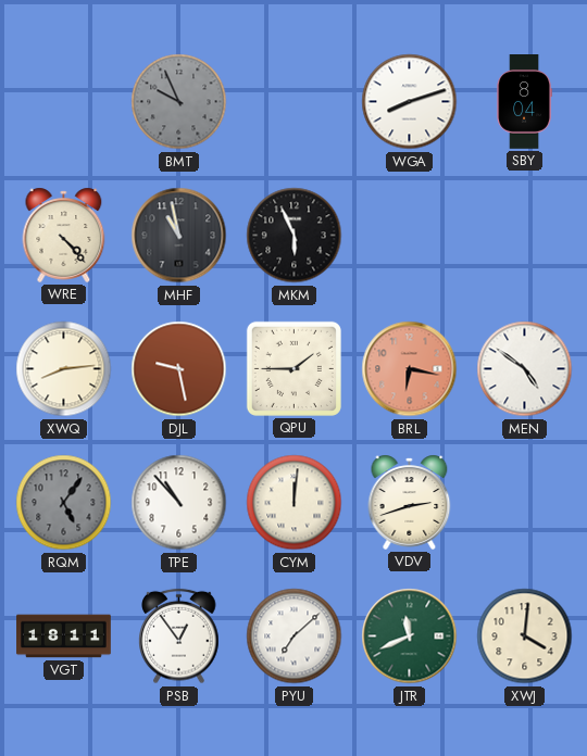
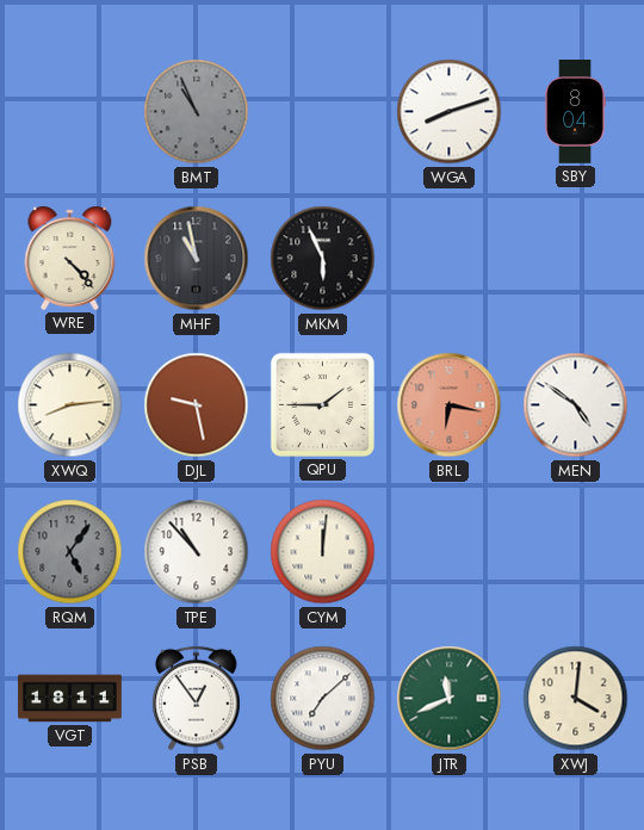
BMT: 9:56 -> 10:56
VDV: 2:42 -> none
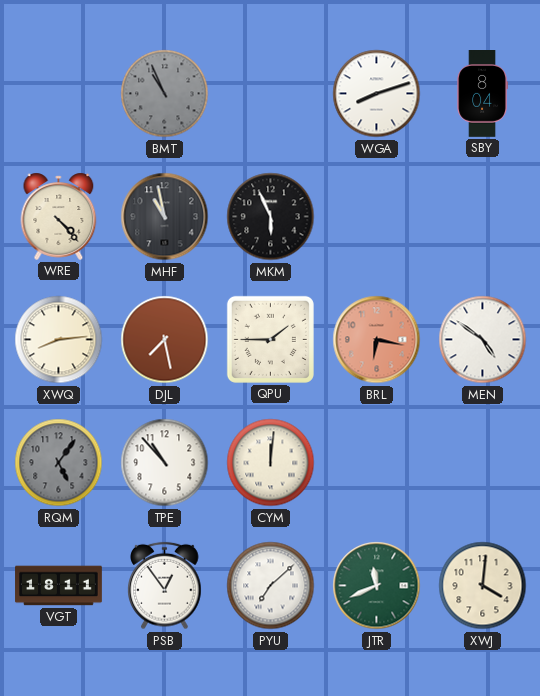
DJL: 9:28 -> 7:28
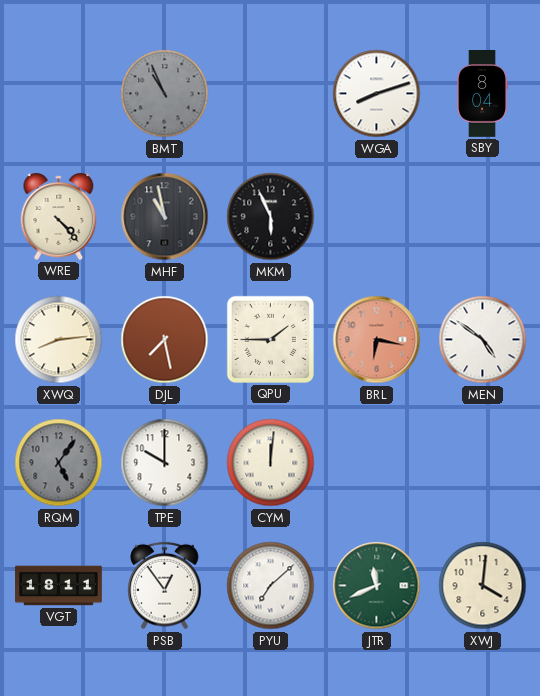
TPE: 10:53 -> 10:00
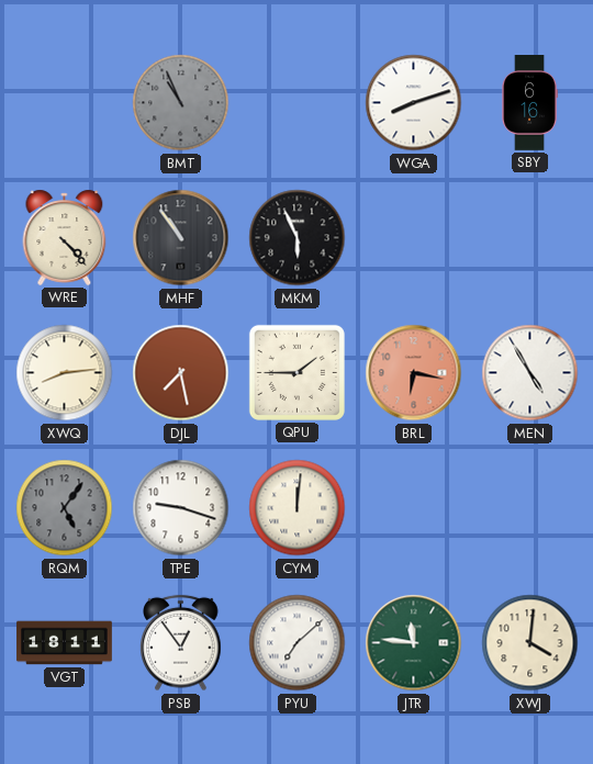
SBY: 8:04 -> 6:16
MHF: 10:58 -> 10:54
MEN: 4:51 -> 4:55
TPE: 10:00 -> 9:18
JTR: 11:41 -> 11:46
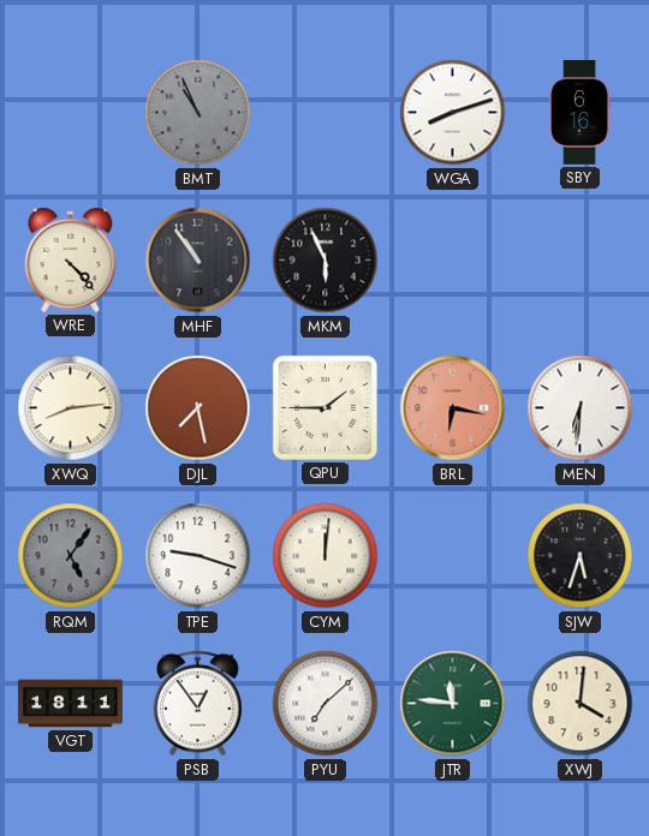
MEN: 4:55 -> 6:31
SJW: none -> 5:33
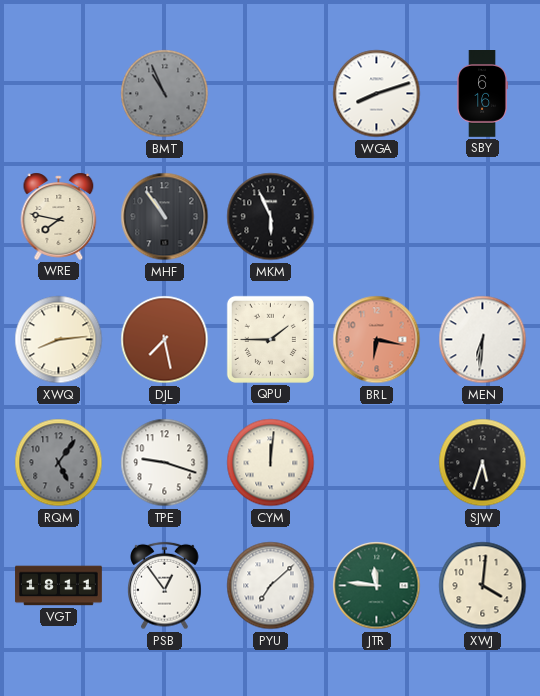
WRE: 4:23 -> 7:47
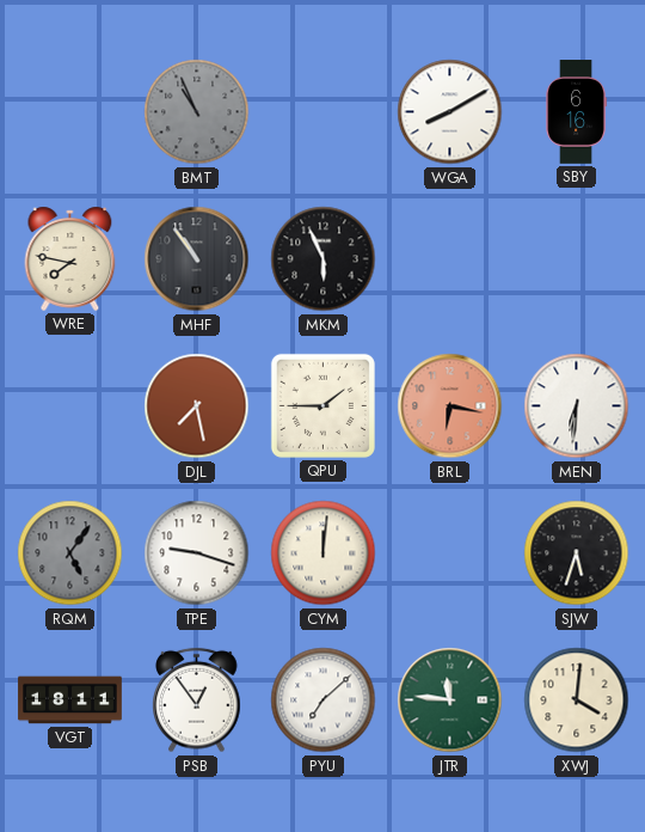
WGA: 8:12 -> 8:10
XWQ: 8:14 -> none
